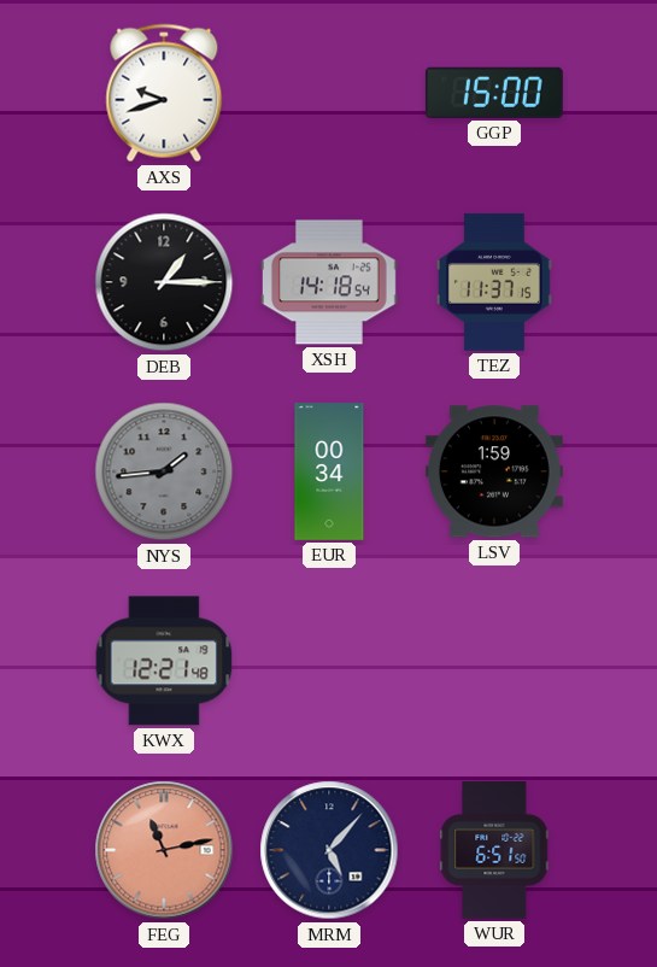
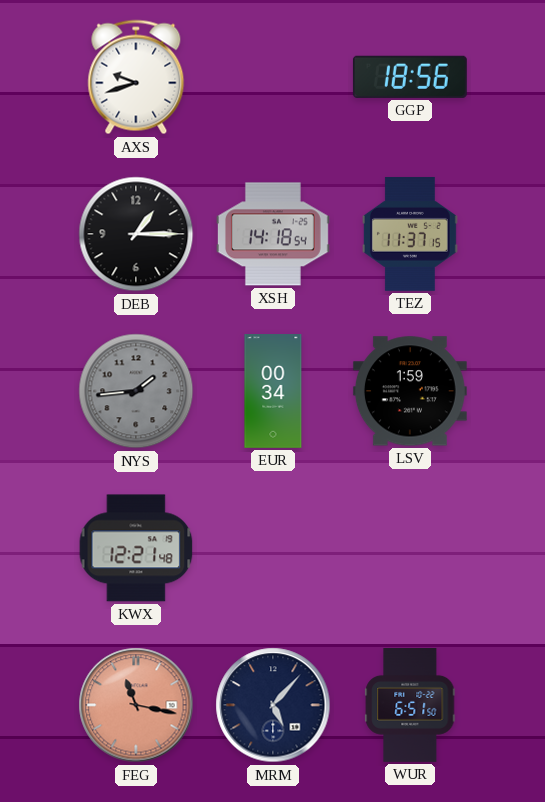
GGP: 15:00 -> 18:56
FEG: 11:13 -> 11:17
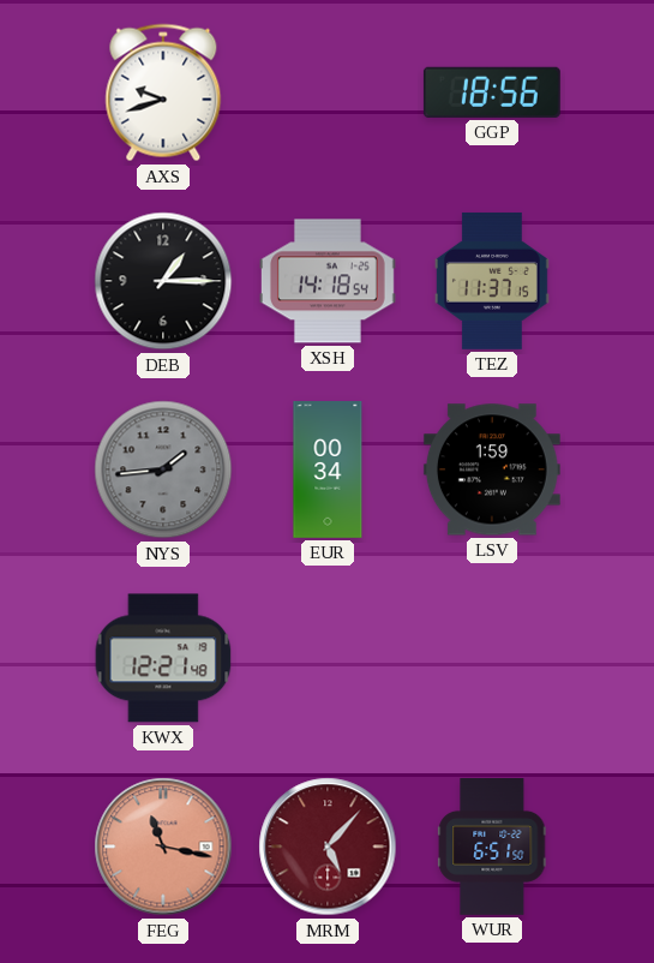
MRM dial: navy -> burgundy
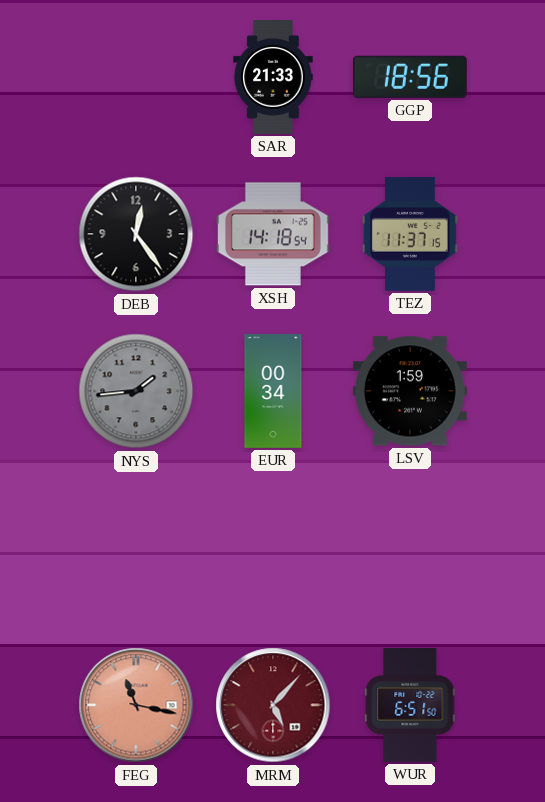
AXS: 9:42 -> none
SAR: none -> 21:33
DEB: 1:15 -> 12:24
KWX: 12:21 -> none
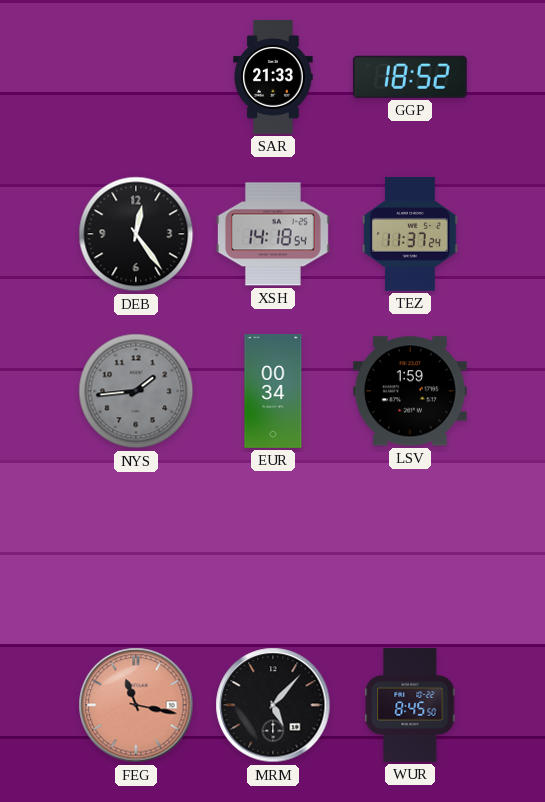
GGP: 18:56 -> 18:52
TEZ: 11:37:15 -> 11:37:24
MRM dial: burgundy -> black
WUR: 6:51 -> 8:45
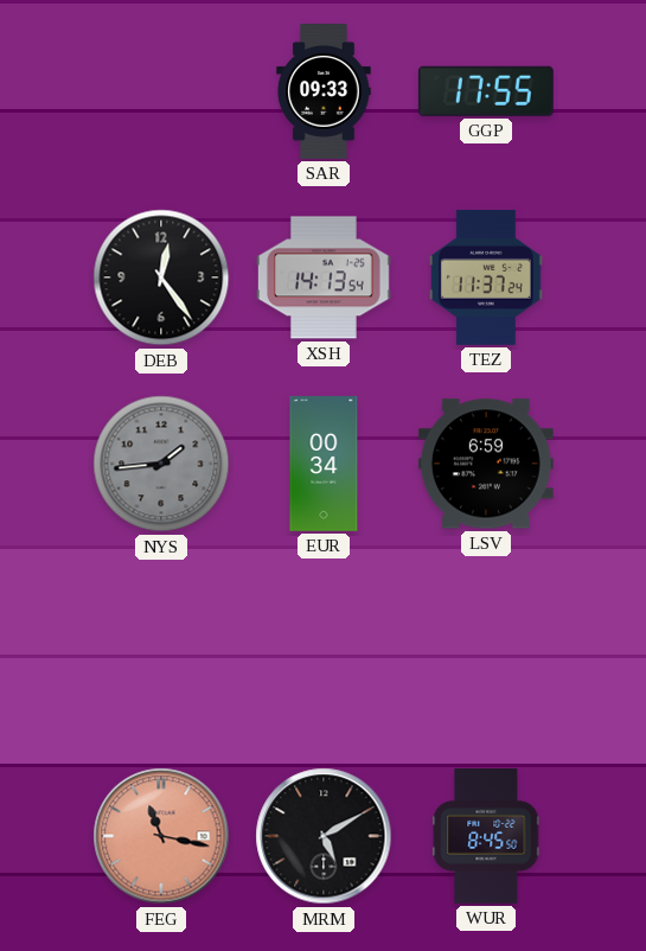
SAR: 21:33 -> 09:33
GGP: 18:52 -> 17:55
XSH: 14:18 -> 14:13
LSV: 1:59 -> 6:59
MRM: 5:07 -> 5:10
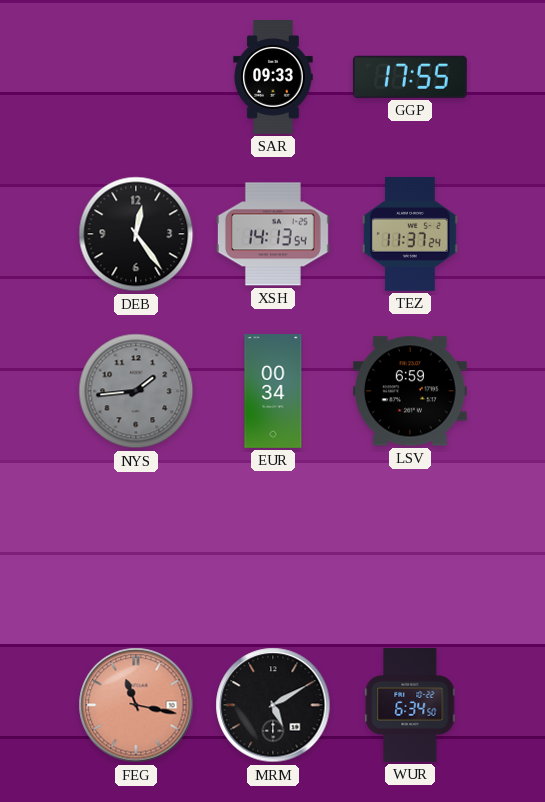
WUR: 8:45 -> 6:34
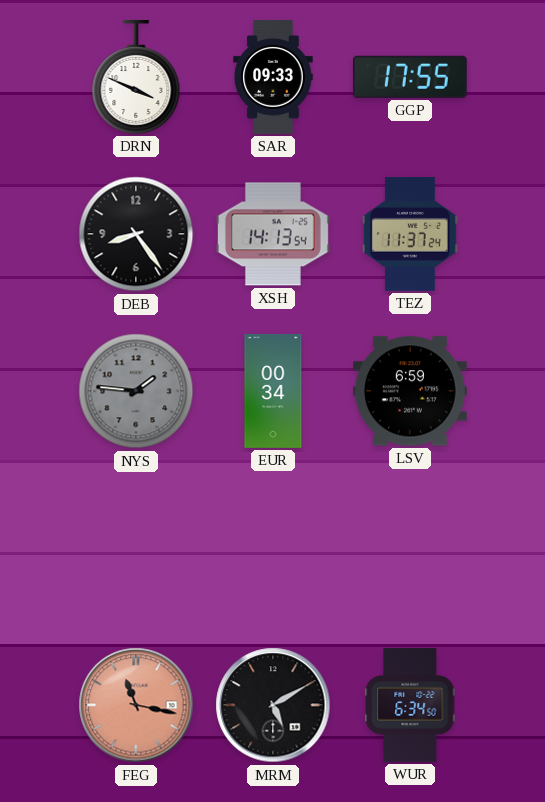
DRN: none -> 3:49
DEB: 12:24 -> 8:24
NYS: 1:44 -> 1:46
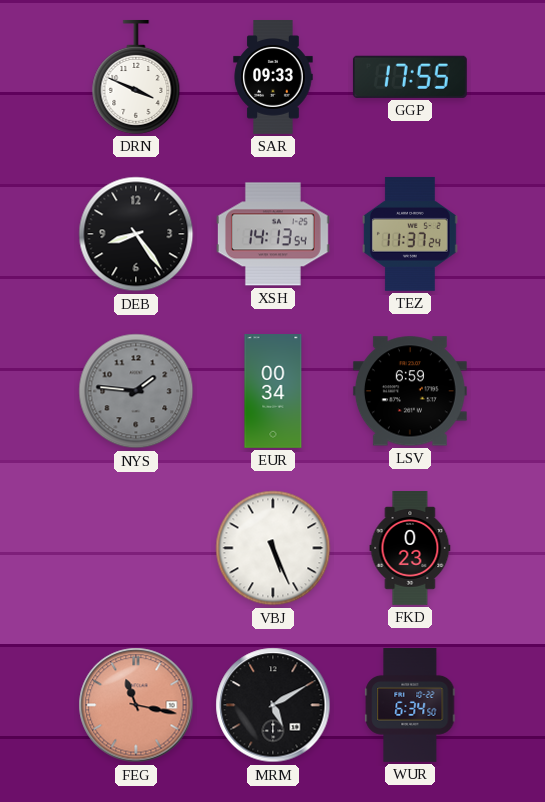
VBJ: none -> 5:26
FKD: none -> 0:23
